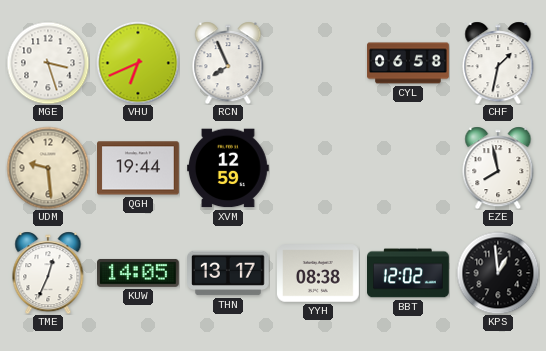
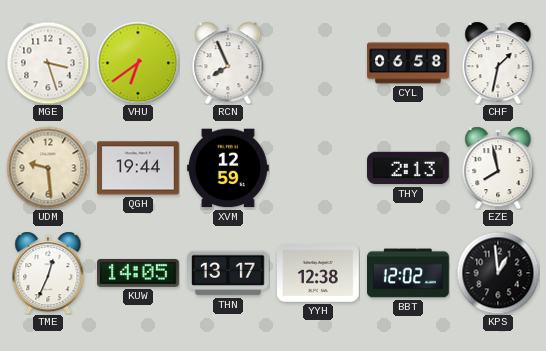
VHU: 6:41 -> 6:39
THY: none -> 2:13
YYH: 08:38 -> 12:38
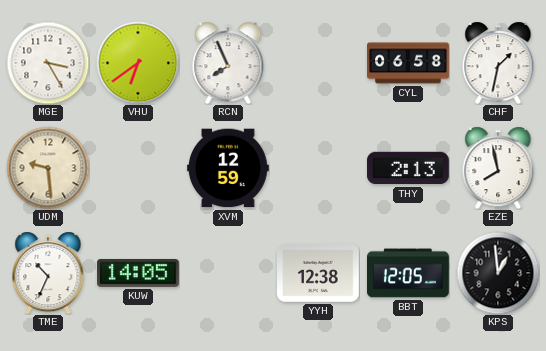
MGE: 3:27 -> 3:25
QGH: 19:44 -> none
TME: 12:34 -> 10:34
THN: 13:17 -> none
BBT: 12:02 -> 12:05
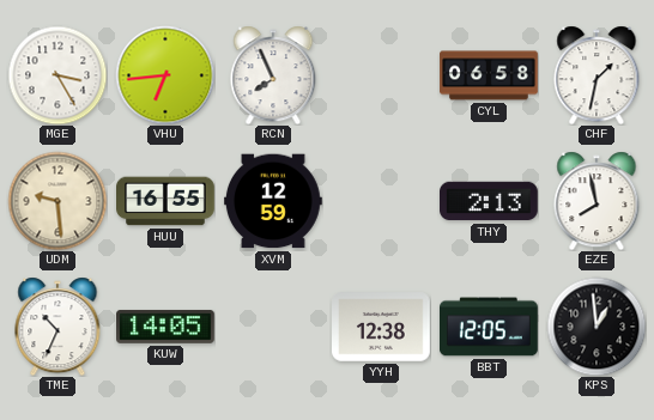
VHU: 6:39 -> 6:44
HUU: none -> 16:55
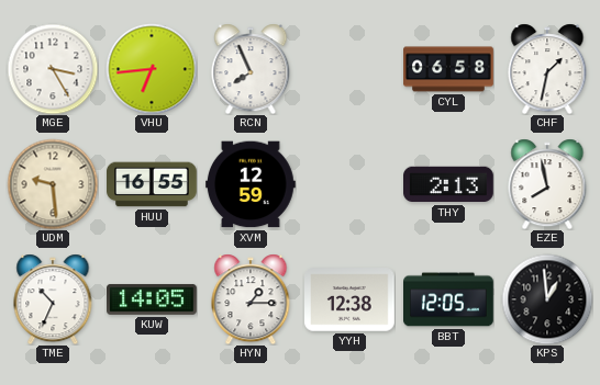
HYN: none -> 1:15
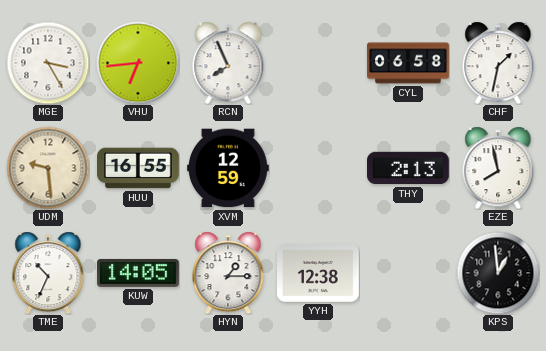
BBT: 12:05 -> none
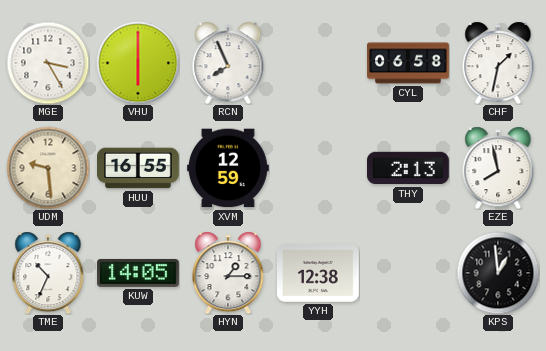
VHU: 6:44 -> 6:00
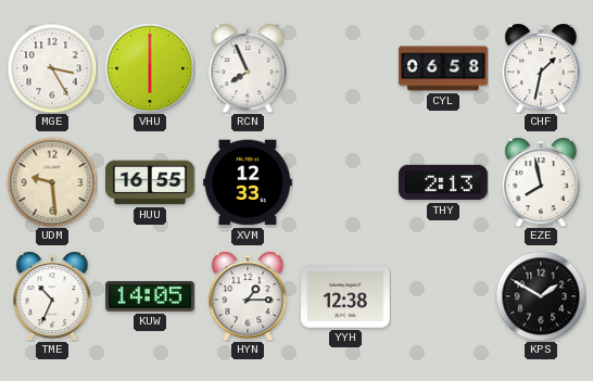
XVM: 12:59 -> 12:33
KPS: 12:59 -> 1:50
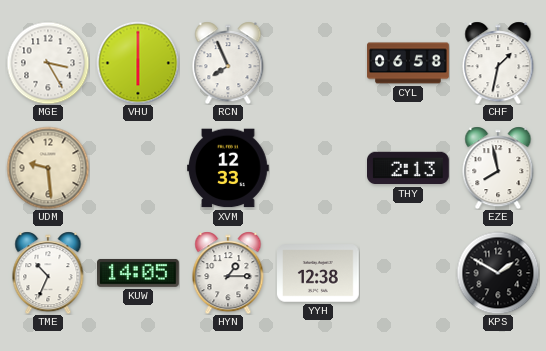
HUU: 16:55 -> none
